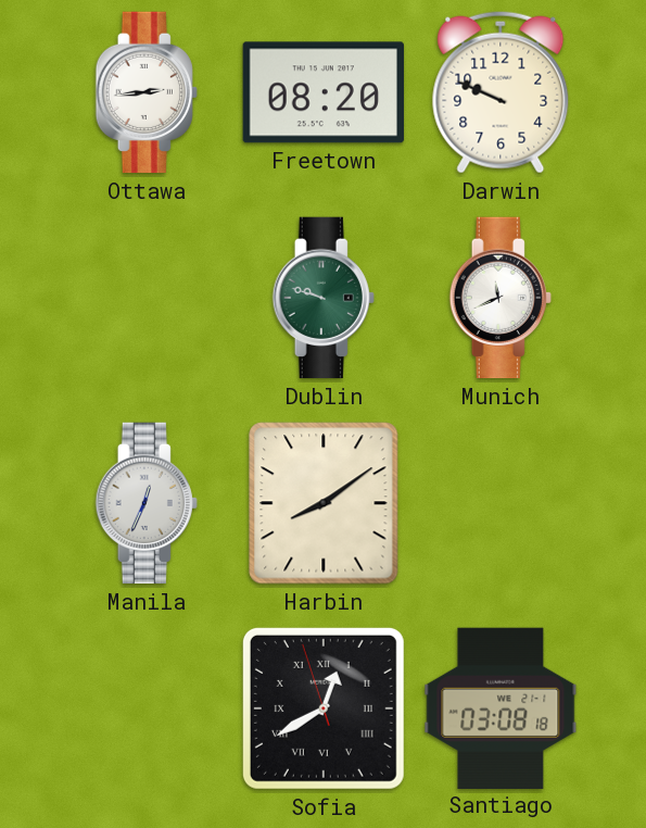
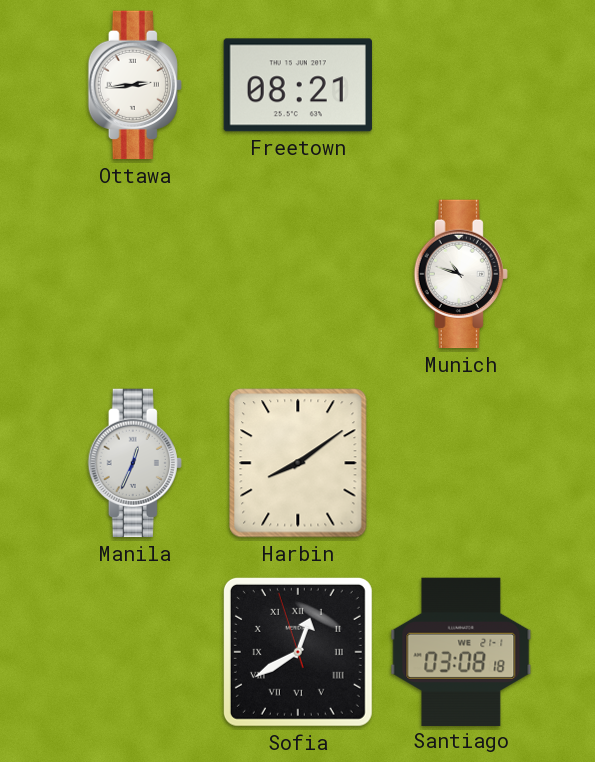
Freetown: 08:20 -> 08:21
Darwin: 9:49 -> none
Dublin: 9:48 -> none
Munich: 11:41 -> 10:48
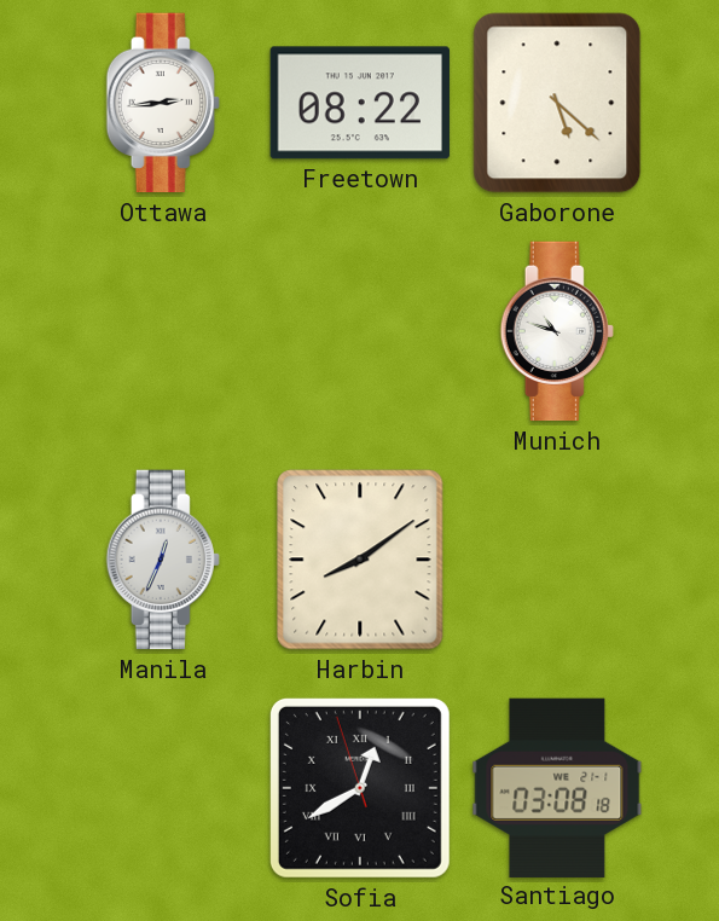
Freetown: 08:21 -> 08:22
Gaborone: none -> 5:22
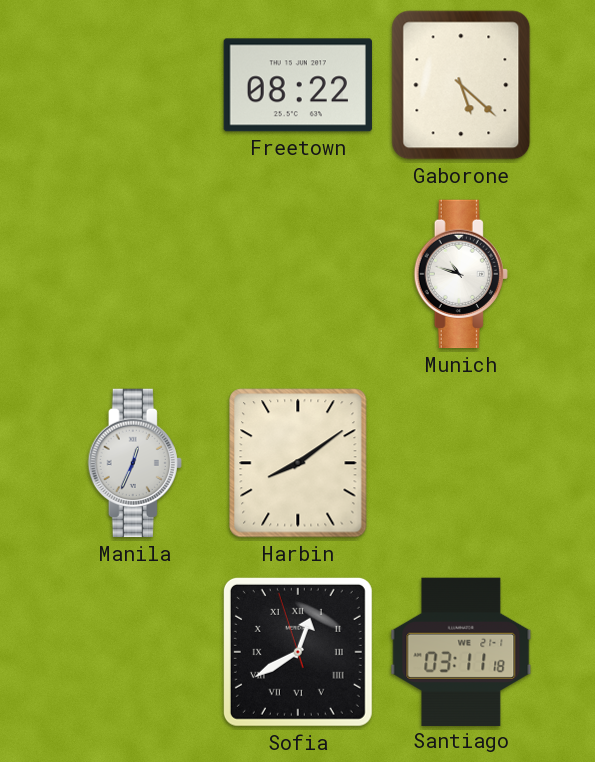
Ottawa: 2:44 -> none
Santiago: 03:08 -> 03:11
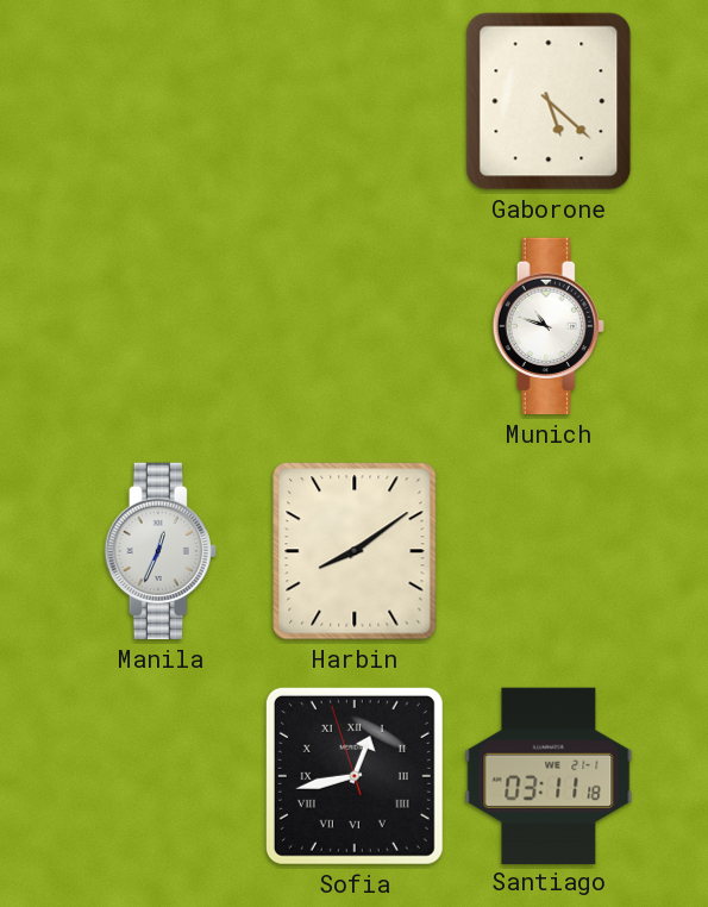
Freetown: 08:22 -> none
Sofia: 12:39 -> 12:42
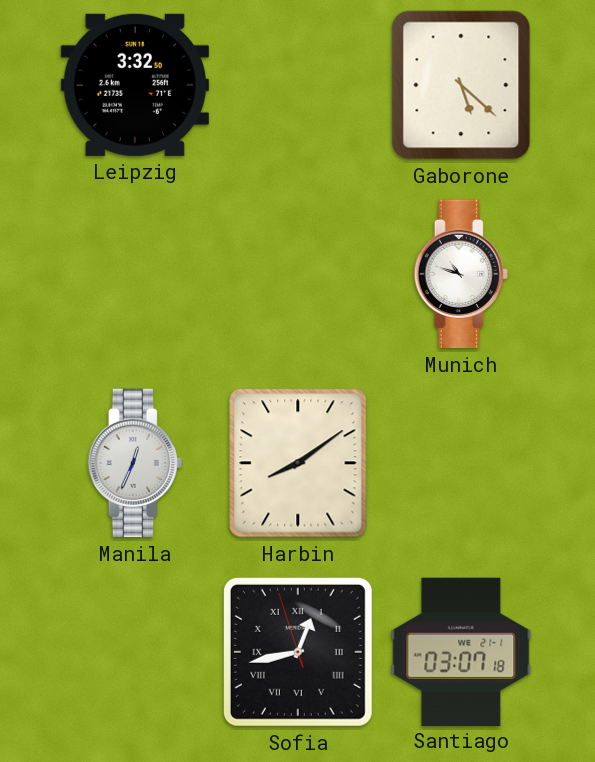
Leipzig: none -> 3:32
Santiago: 03:11 -> 03:07
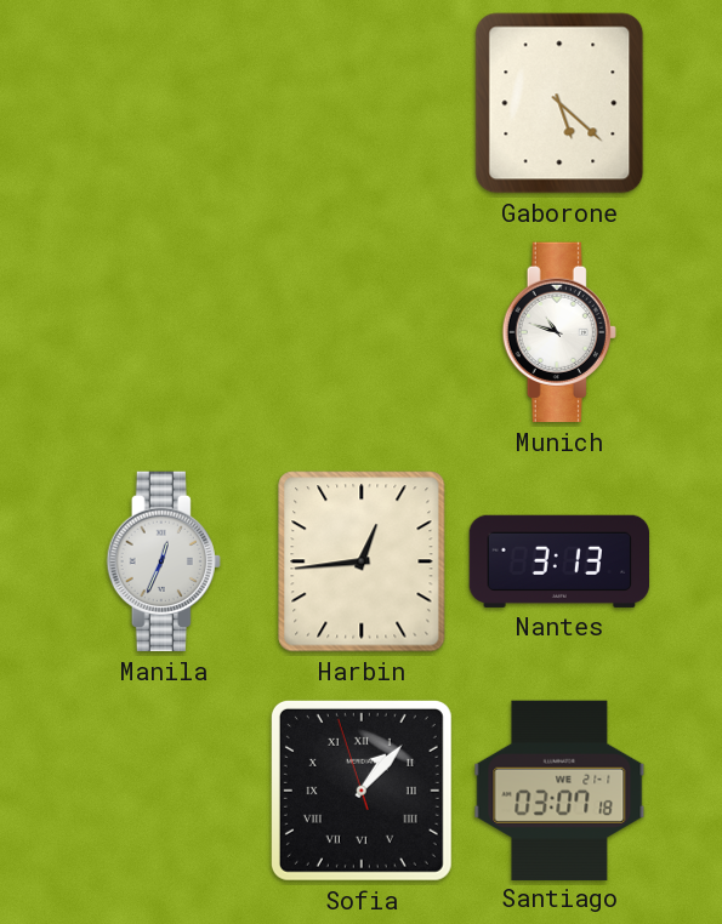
Leipzig: 3:32 -> none
Harbin: 8:09 -> 12:44
Nantes: none -> 3:13
Sofia: 12:42 -> 1:06
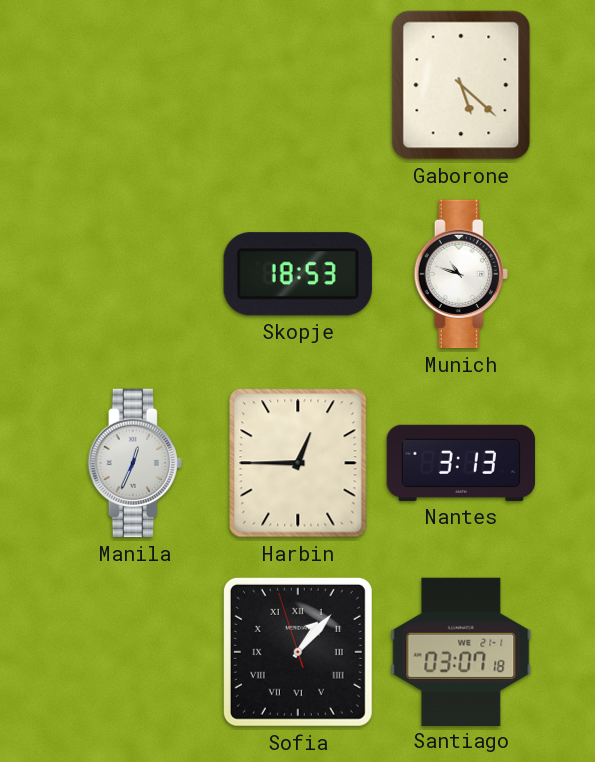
Skopje: none -> 18:53
Harbin: 12:44 -> 12:45
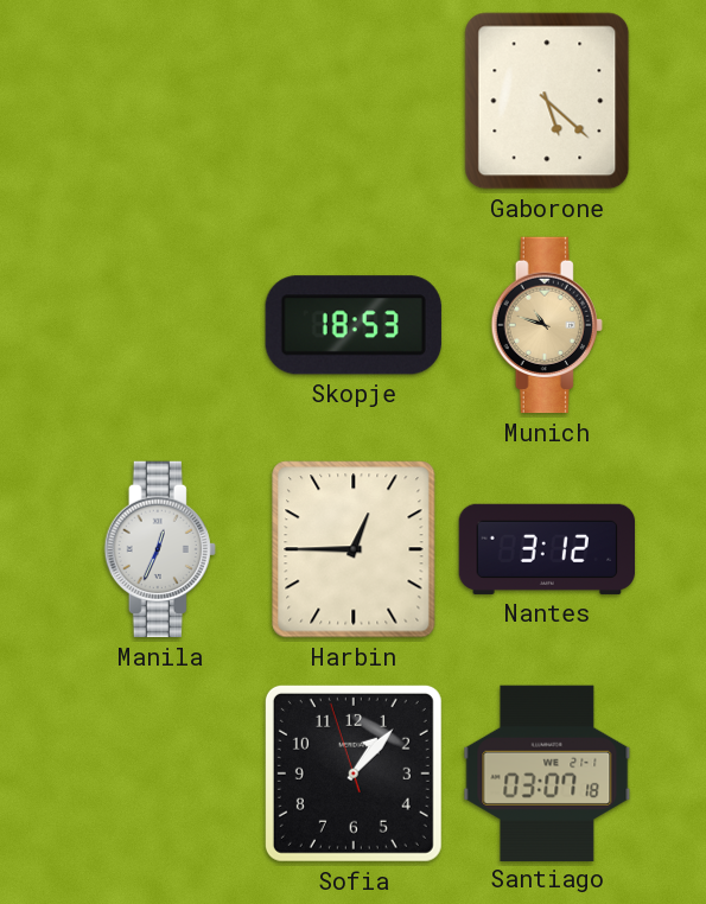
Munich dial: white -> champagne
Nantes: 3:13 -> 3:12
Sofia numerals: Roman -> Arabic
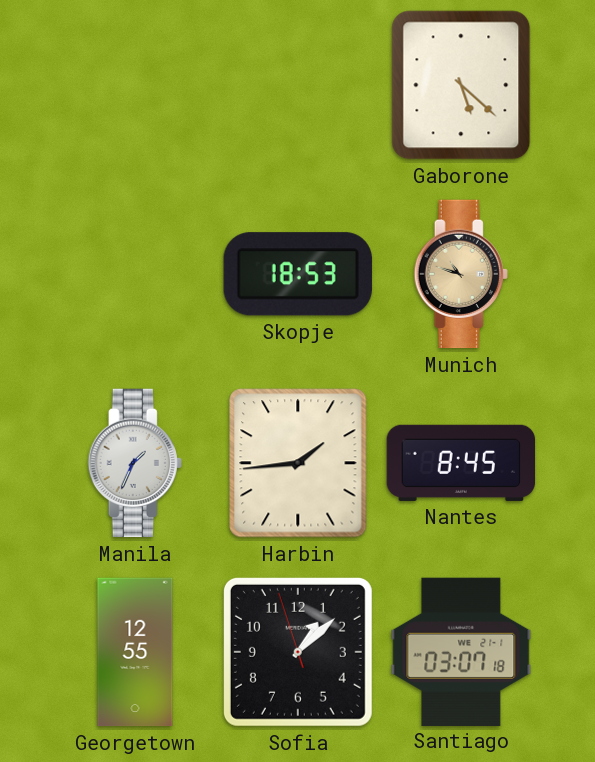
Manila: 12:34 -> 1:34
Harbin: 12:45 -> 1:44
Nantes: 3:12 -> 8:45
Georgetown: none -> 12:55
Sofia: 1:06 -> 1:07
